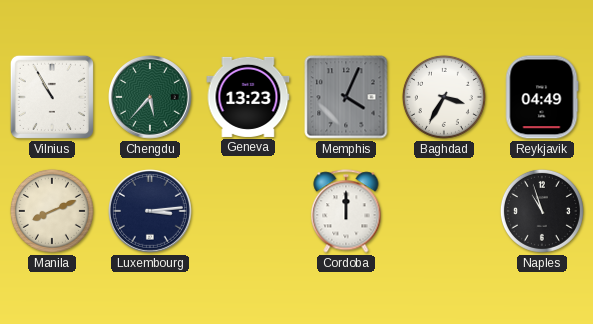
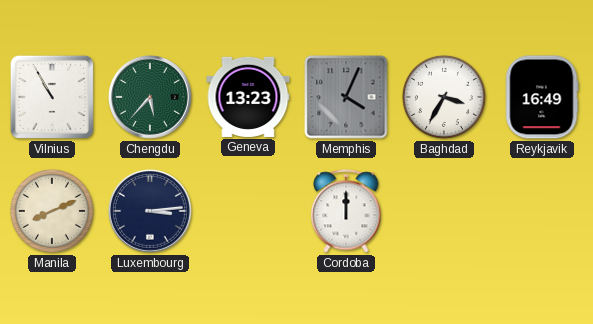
Reykjavik: 04:49 -> 16:49
Naples: 10:57 -> none
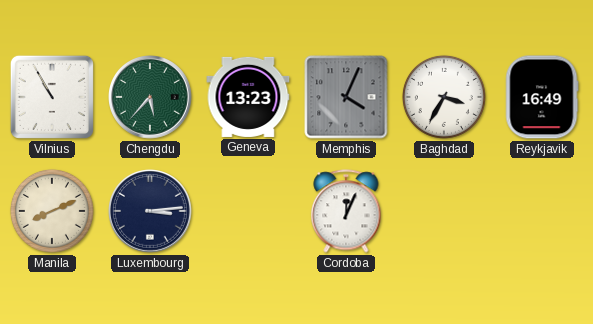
Cordoba: 12:00 -> 12:04
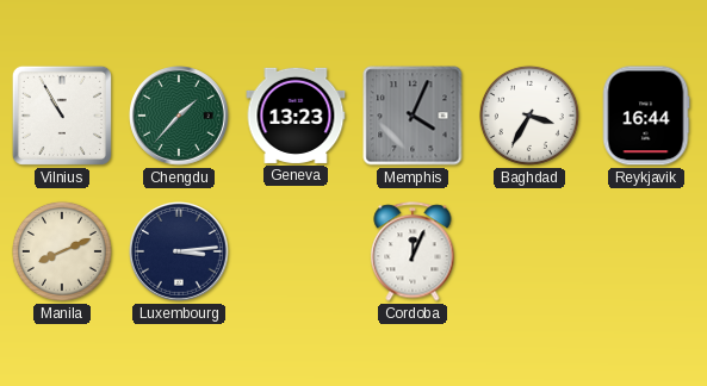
Chengdu: 5:37 -> 1:37
Reykjavik: 16:49 -> 16:44
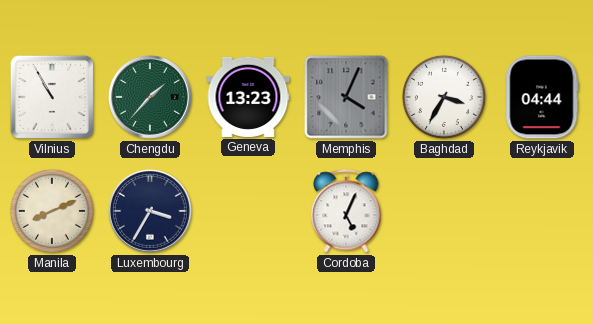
Reykjavik: 16:44 -> 04:44
Luxembourg: 3:14 -> 3:35
Cordoba: 12:04 -> 5:04
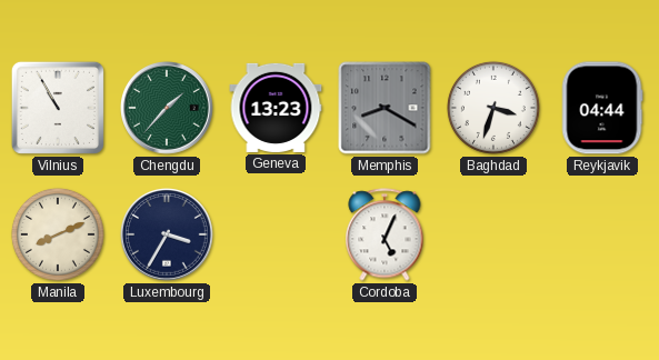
Memphis: 4:04 -> 8:20
Baghdad: 3:35 -> 3:33
